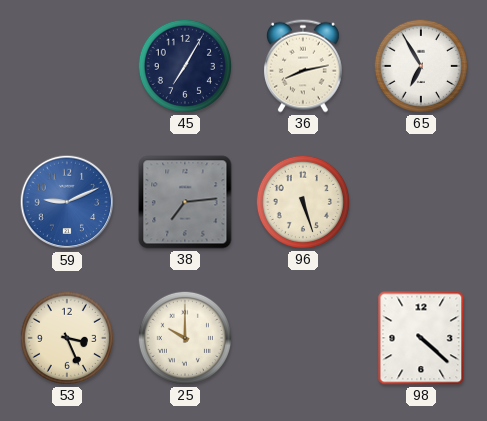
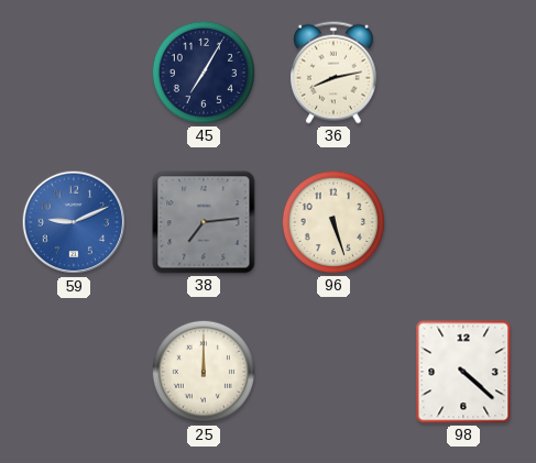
65: 6:55 -> none
53: 3:26 -> none
25: 10:00 -> 12:00
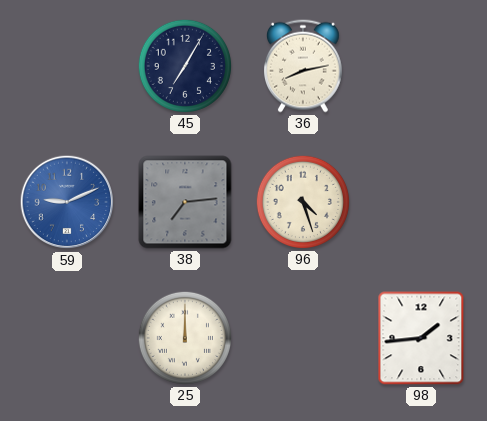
96: 5:27 -> 4:27
98: 4:22 -> 1:44
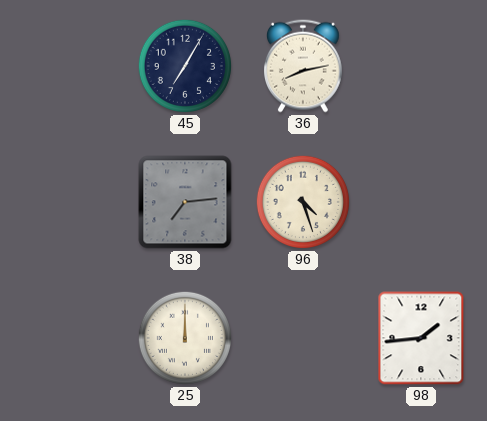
59: 9:11 -> none
